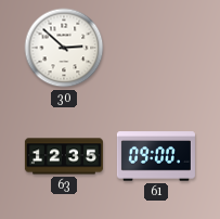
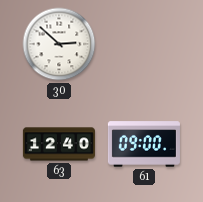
63: 12:35 -> 12:40
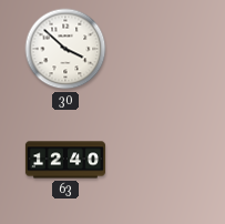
30: 2:52 -> 3:52
61: 09:00 -> none
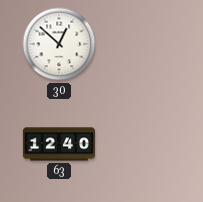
30: 3:52 -> 12:52
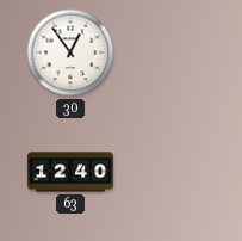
30: 12:52 -> 12:54
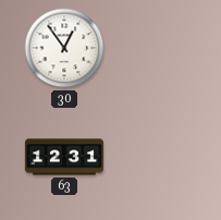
63: 12:40 -> 12:31
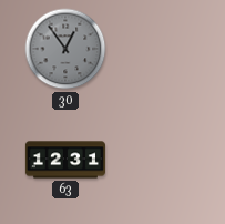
30 dial: white -> grey
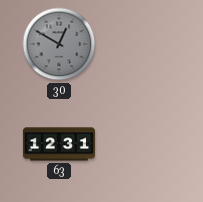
30: 12:54 -> 12:50
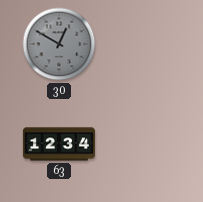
63: 12:31 -> 12:34
